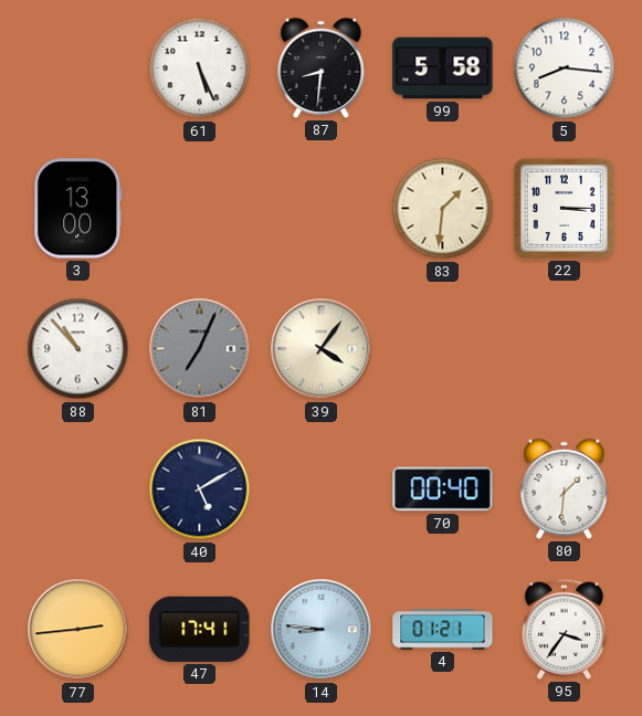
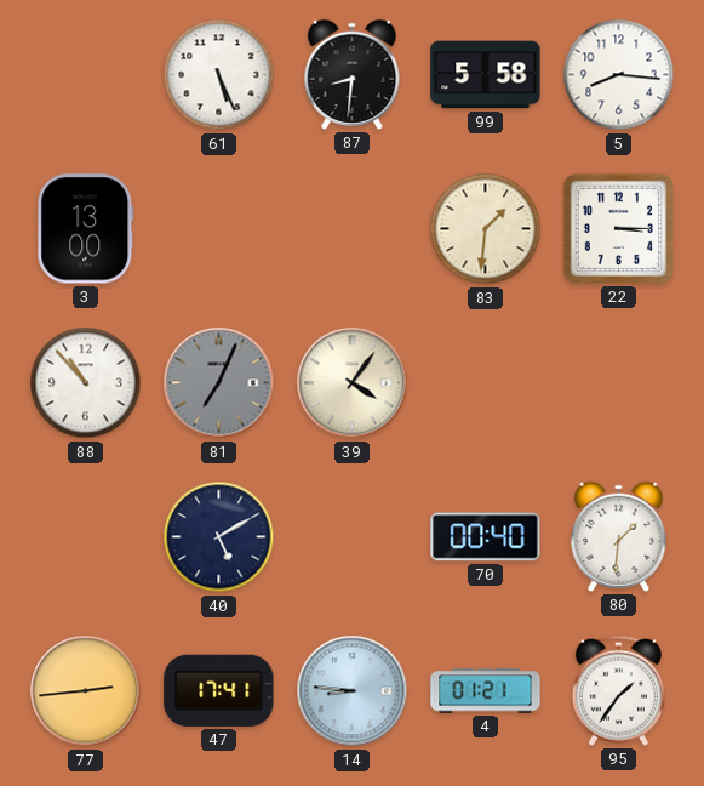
95: 3:36 -> 1:36
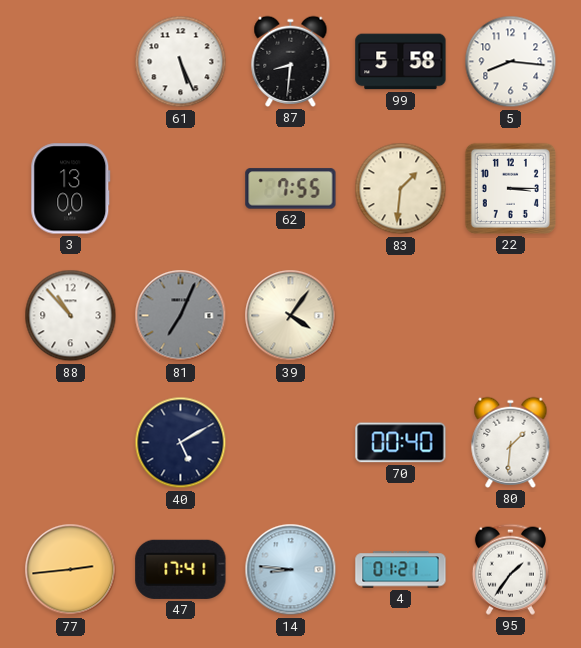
62: none -> 7:55
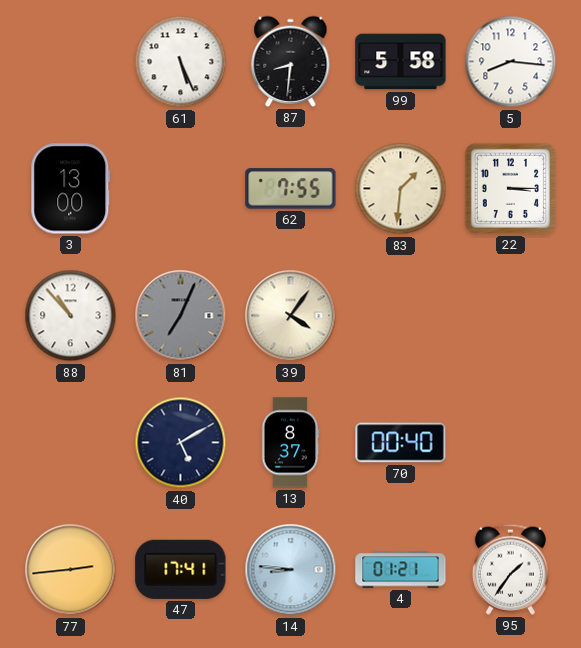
13: none -> 8:37
80: 1:31 -> none
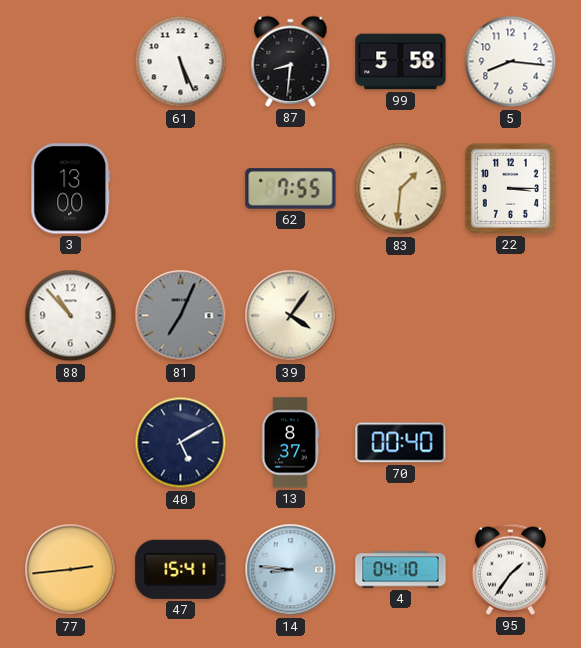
47: 17:41 -> 15:41
4: 01:21 -> 04:10
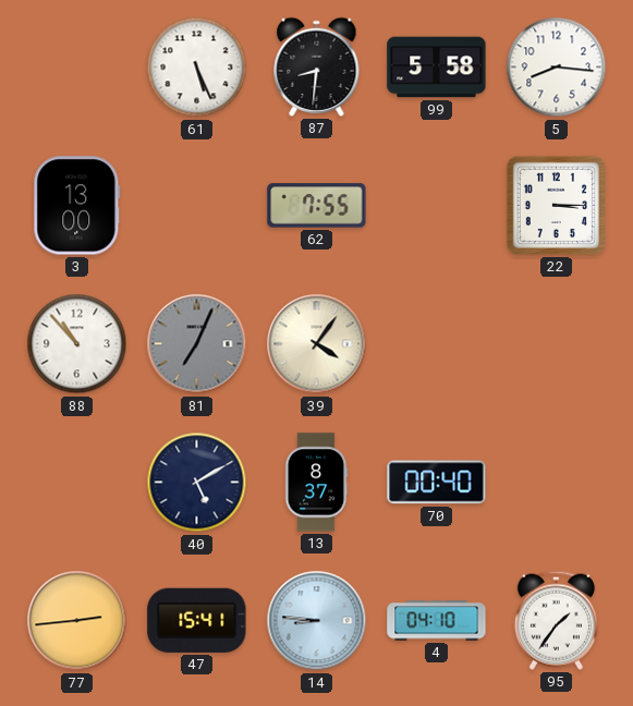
83: 1:31 -> none
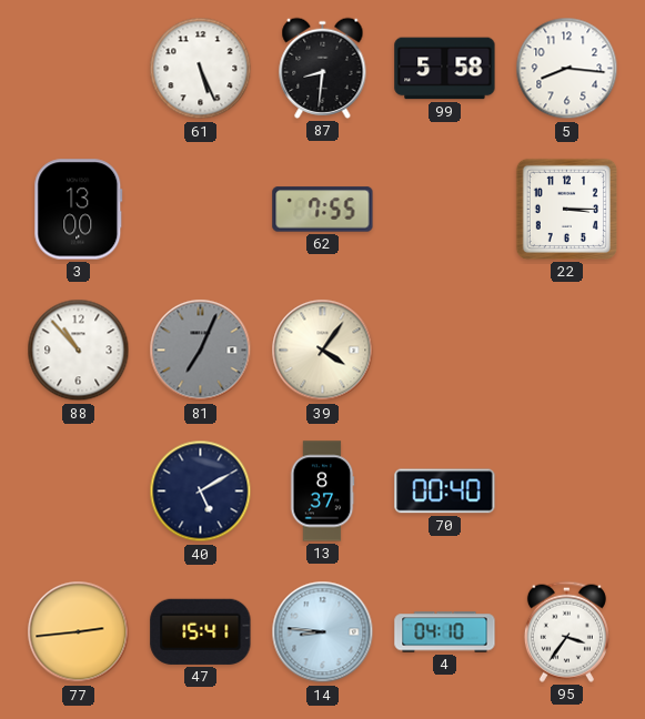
95: 1:36 -> 3:36
